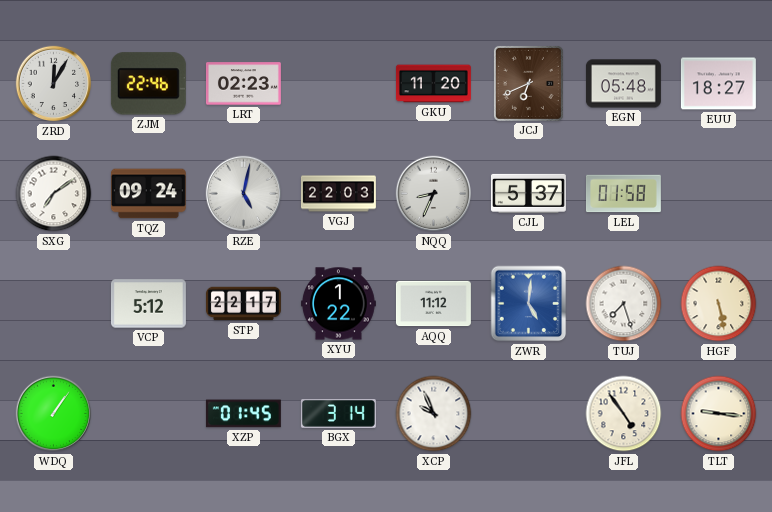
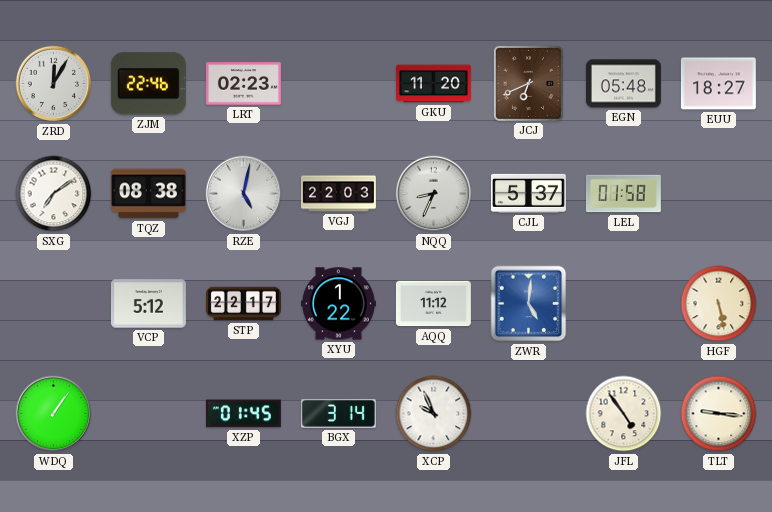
TQZ: 09:24 -> 08:38
TUJ: 7:27 -> none
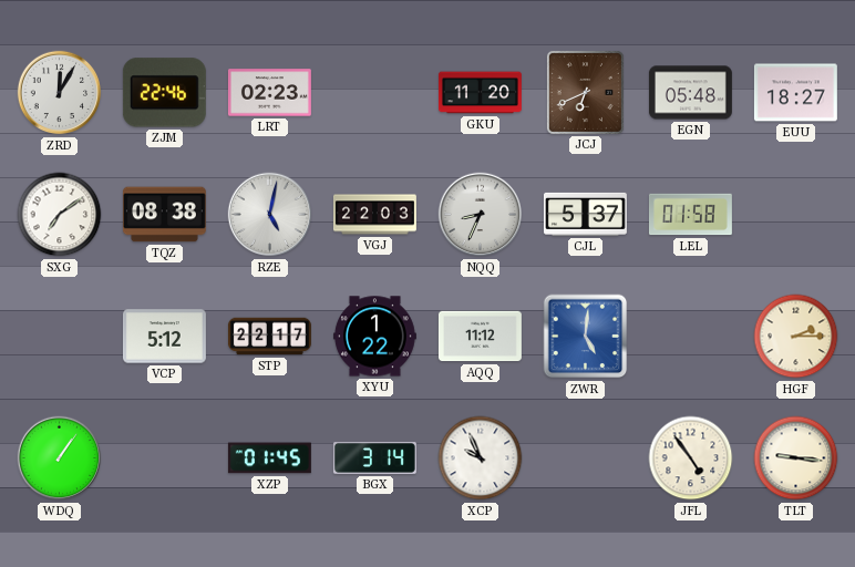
HGF: 5:28 -> 2:15
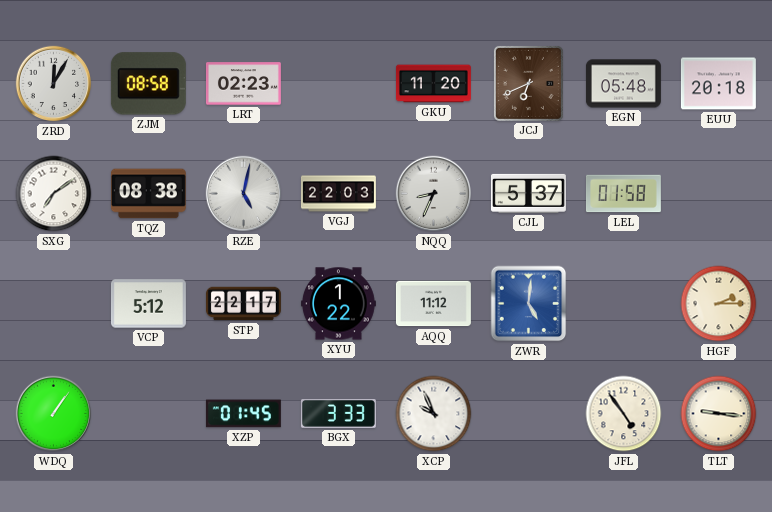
ZJM: 22:46 -> 08:58
EUU: 18:27 -> 20:18
BGX: 3:14 -> 3:33
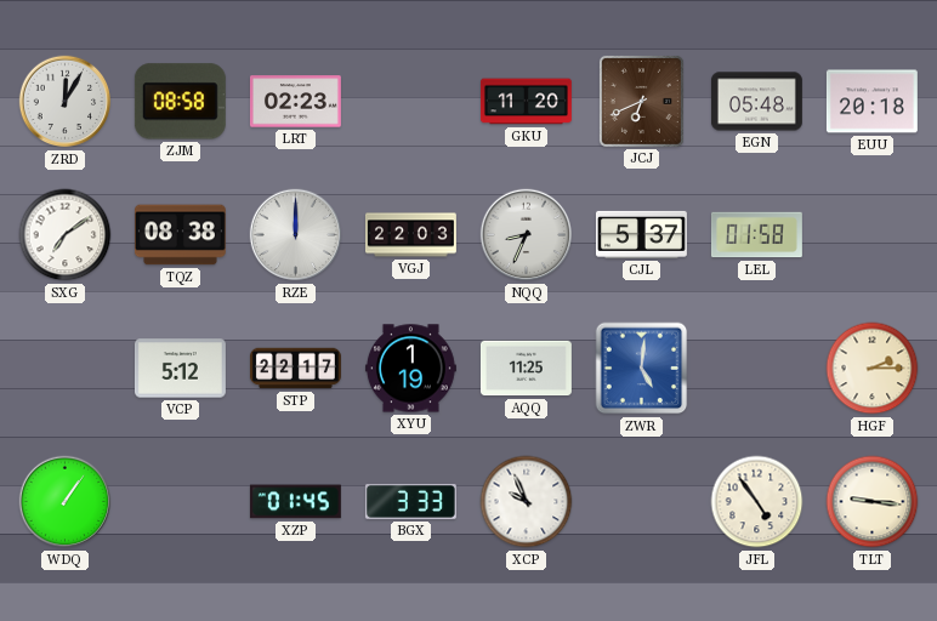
RZE: 5:02 -> 12:00
XYU: 1:22 -> 1:19
AQQ: 11:12 -> 11:25
